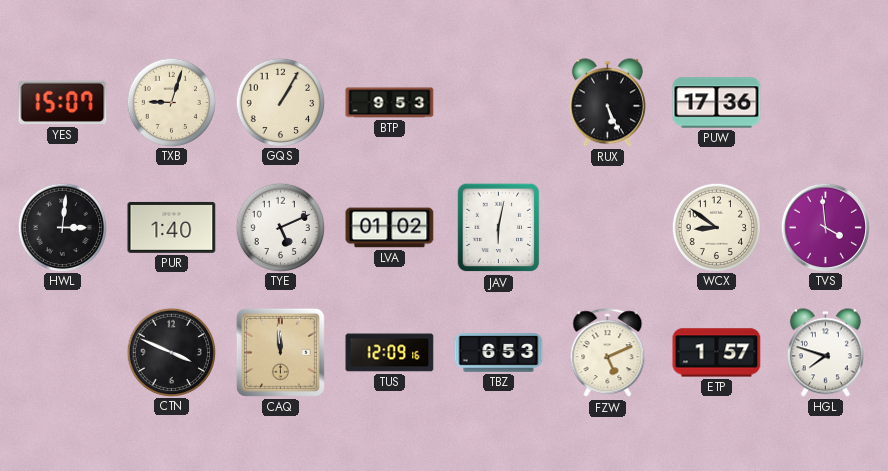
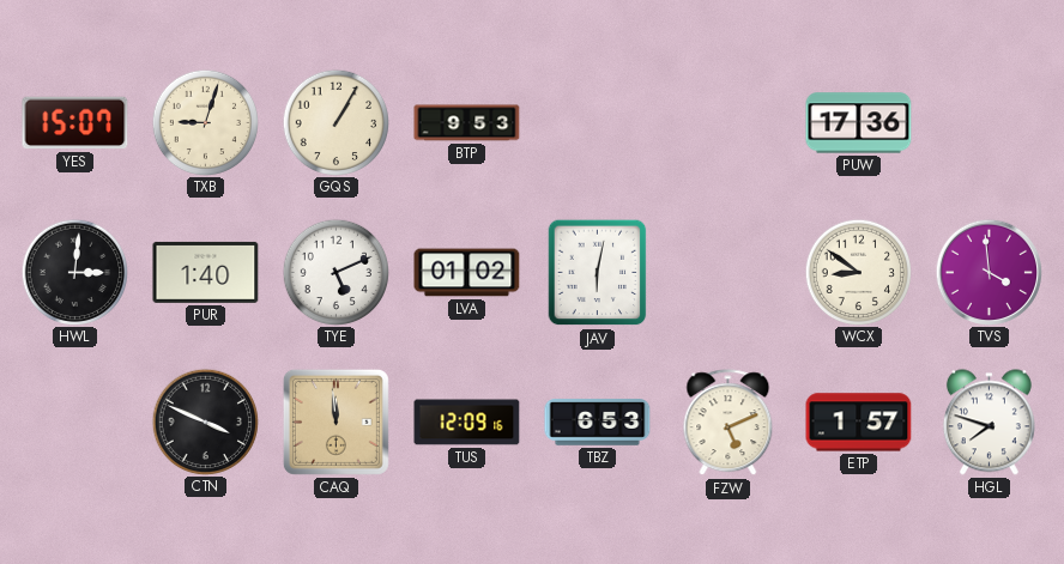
RUX: 5:26 -> none
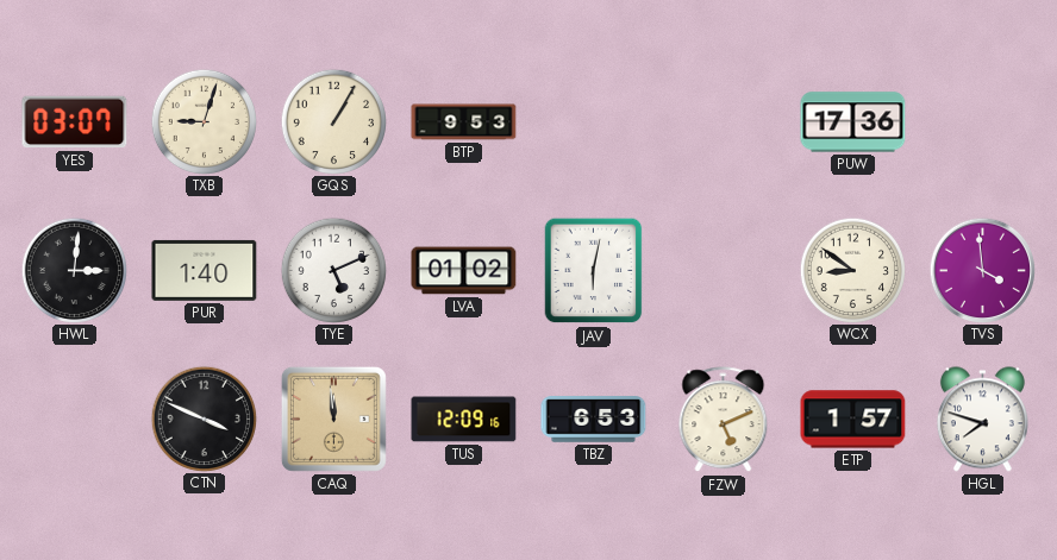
YES: 15:07 -> 03:07
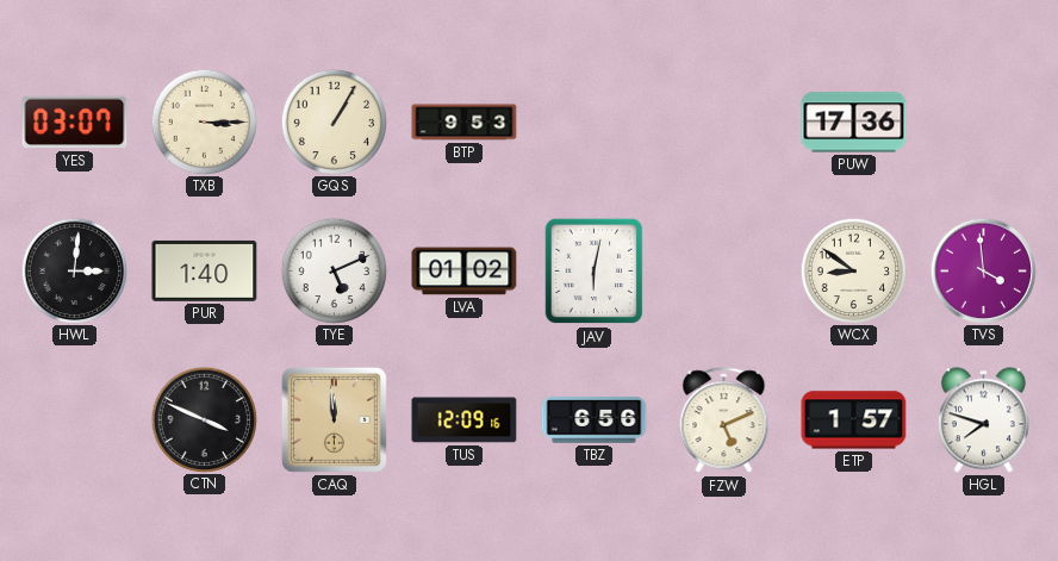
TXB: 9:03 -> 3:15
TBZ: 6:53 -> 6:56
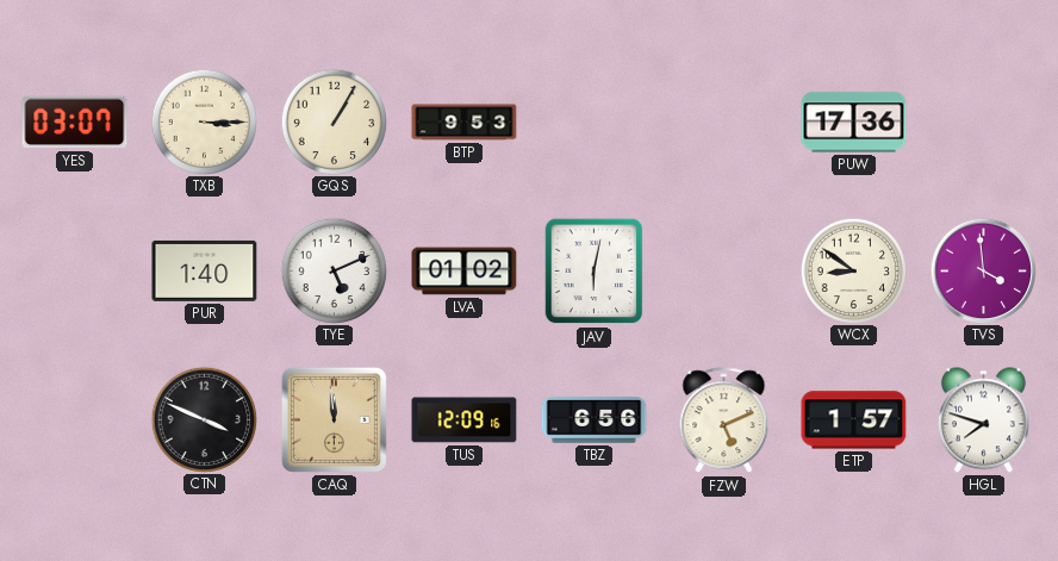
HWL: 3:01 -> none
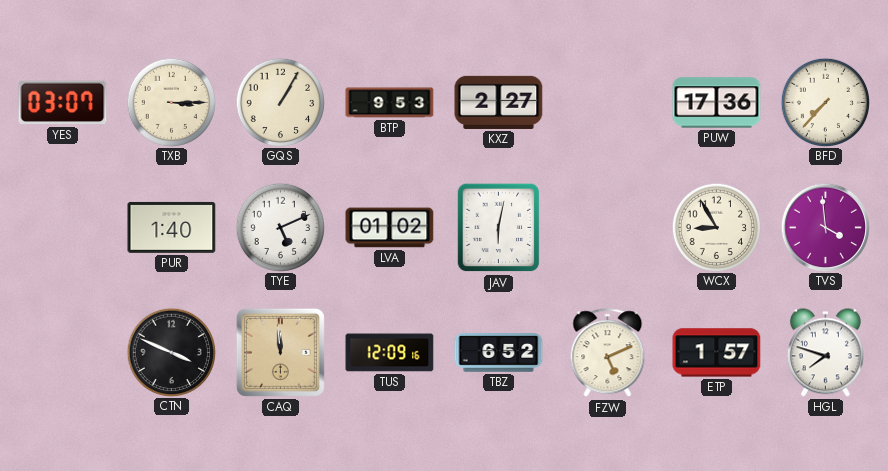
KXZ: none -> 2:27
BFD: none -> 7:37
WCX: 8:51 -> 8:55
TBZ: 6:56 -> 6:52
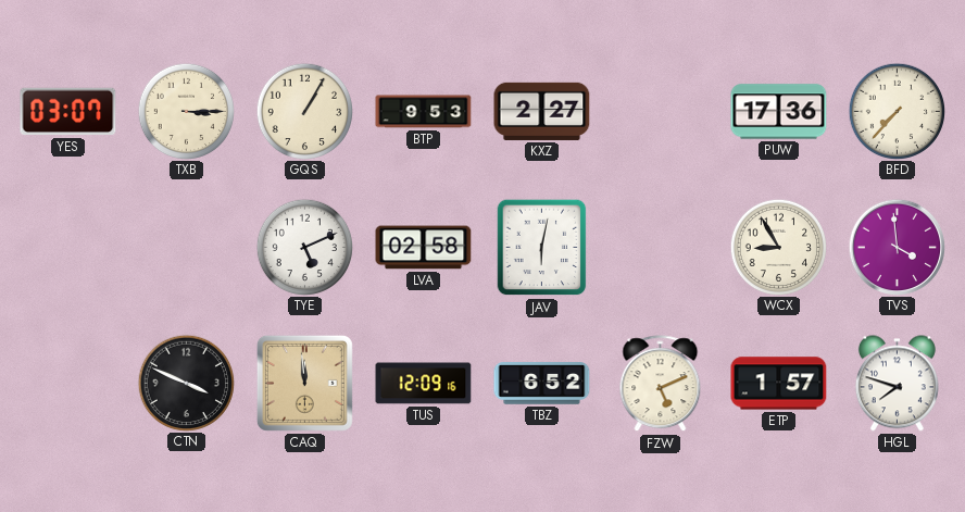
PUR: 1:40 -> none
LVA: 01:02 -> 02:58
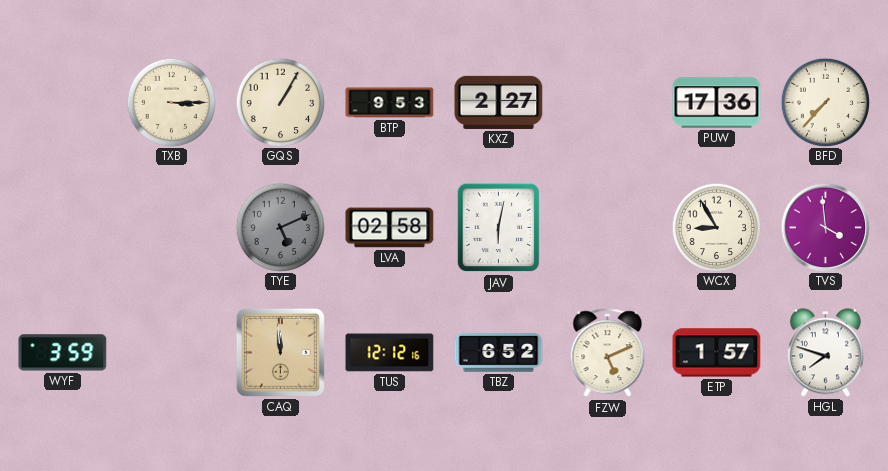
YES: 03:07 -> none
TYE dial: white -> grey
WYF: none -> 3:59
CTN: 3:49 -> none
TUS: 12:09 -> 12:12
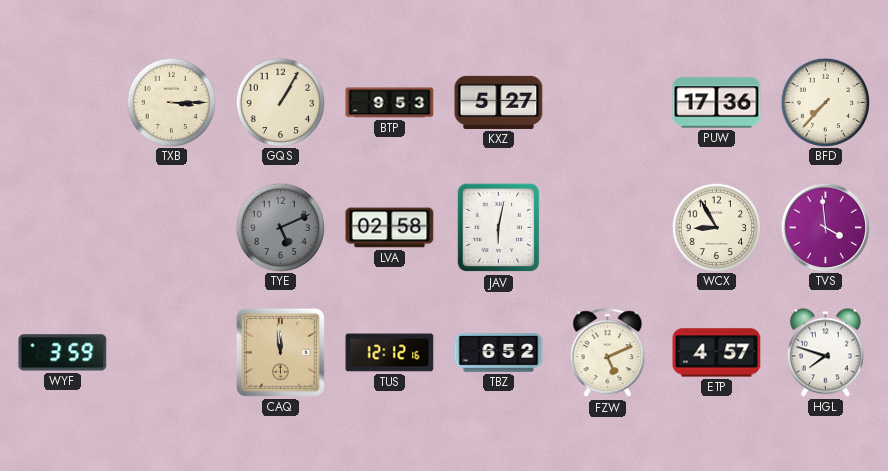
KXZ: 2:27 -> 5:27
ETP: 1:57 -> 4:57
